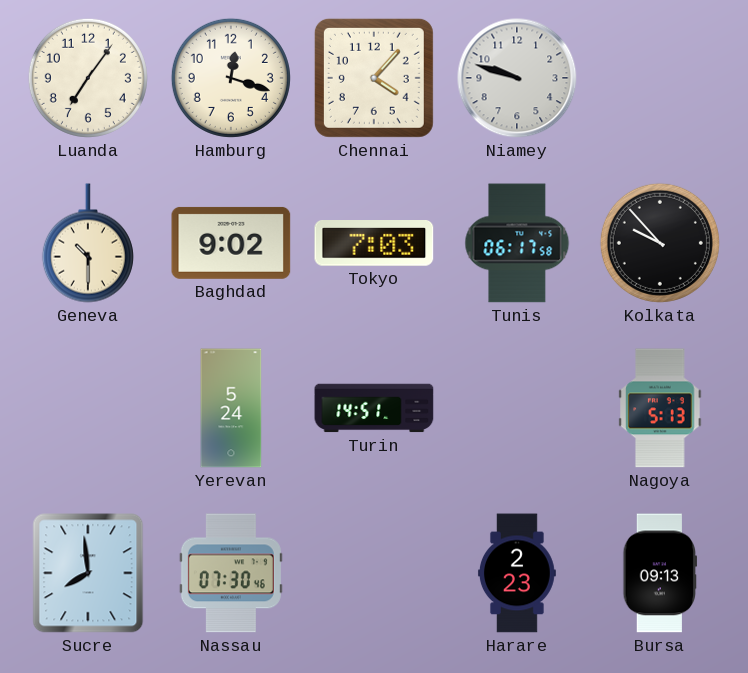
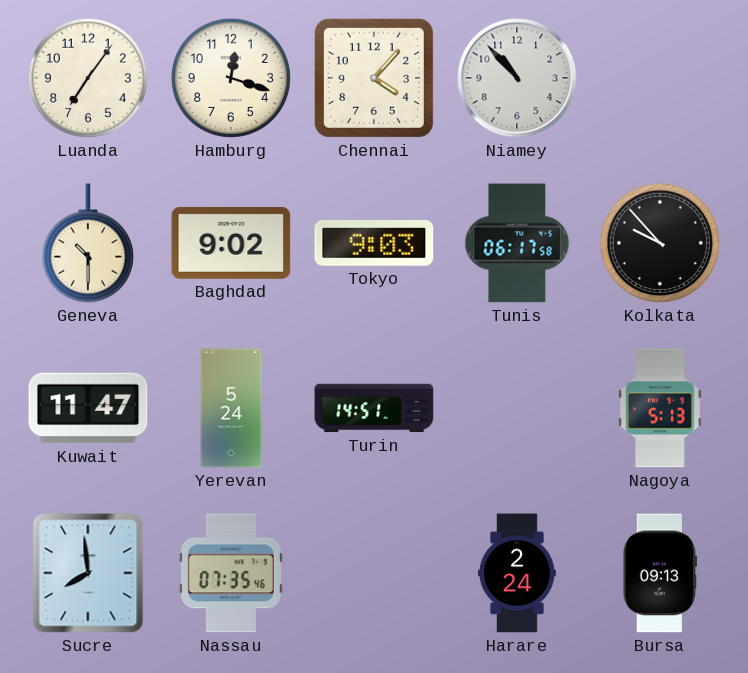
Niamey: 9:48 -> 10:53
Tokyo: 7:03 -> 9:03
Kuwait: none -> 11:47
Nassau: 07:30 -> 07:35
Harare: 2:23 -> 2:24
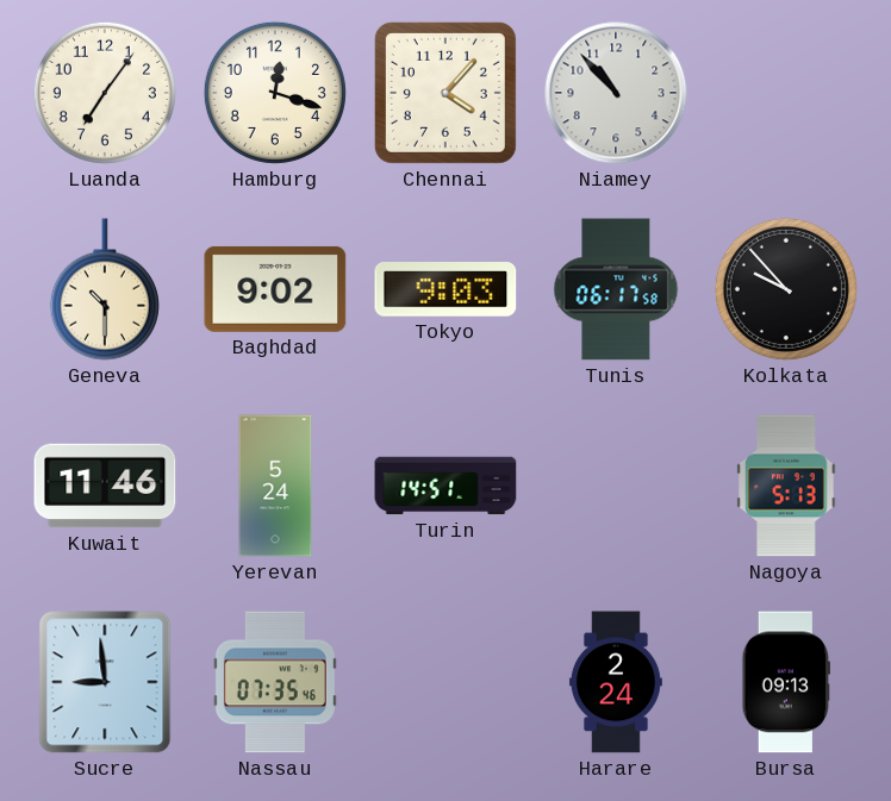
Kuwait: 11:47 -> 11:46
Sucre: 7:59 -> 8:59
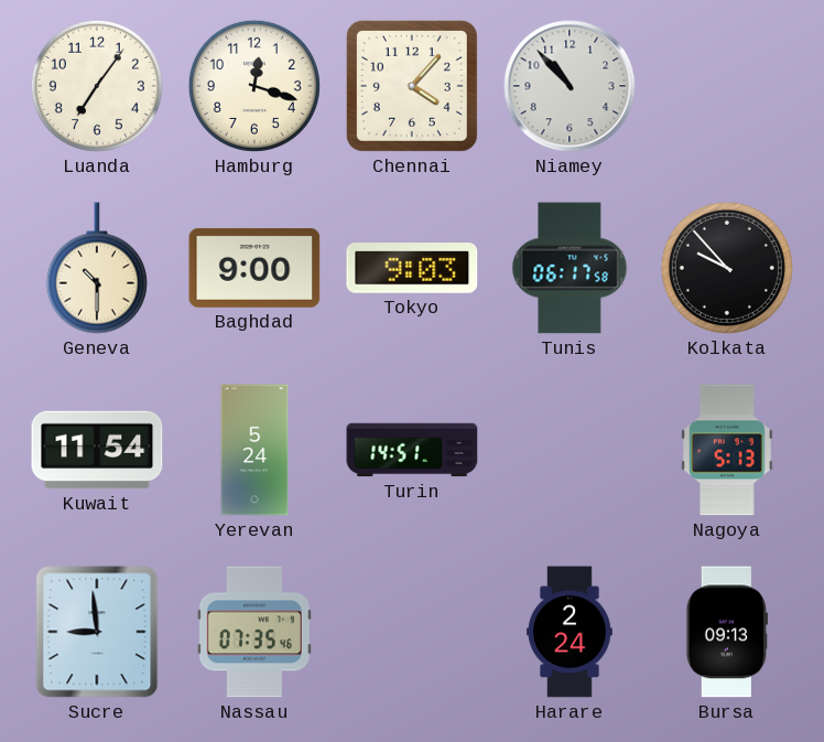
Baghdad: 9:02 -> 9:00
Kuwait: 11:46 -> 11:54
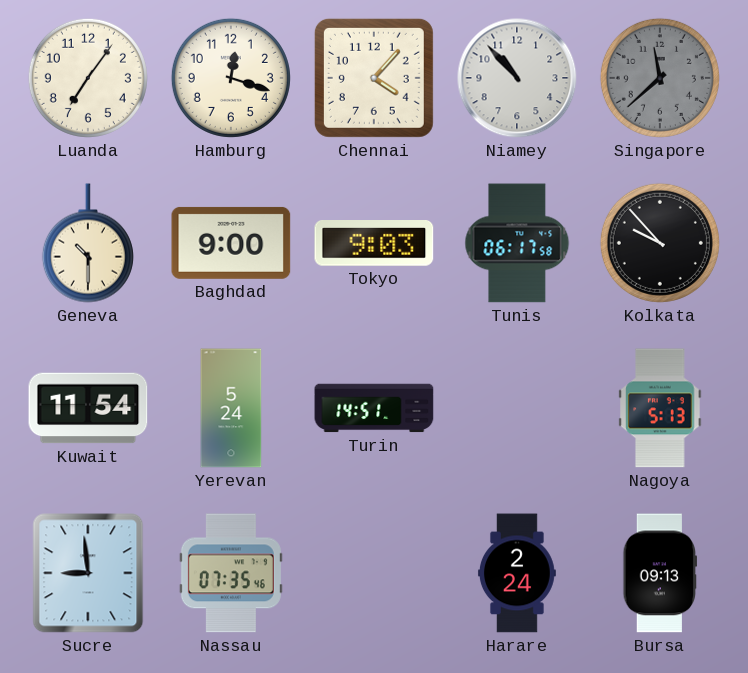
Singapore: none -> 11:38
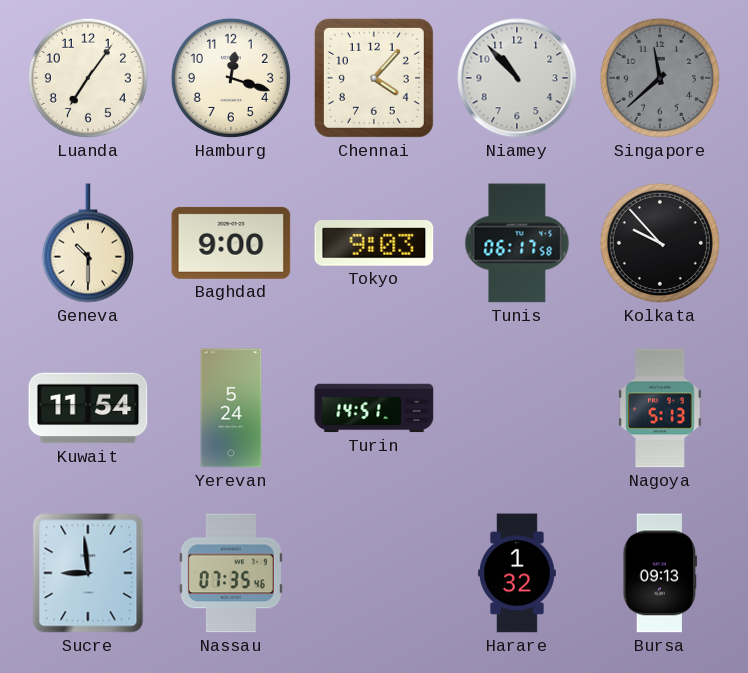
Harare: 2:24 -> 1:32
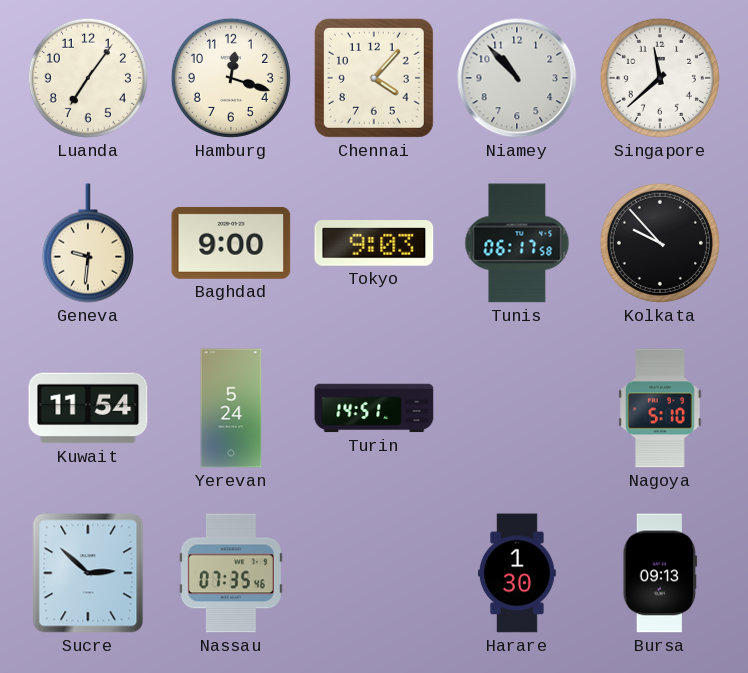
Singapore dial: grey -> white
Geneva: 10:30 -> 9:31
Nagoya: 5:13 -> 5:10
Sucre: 8:59 -> 2:52
Harare: 1:32 -> 1:30
